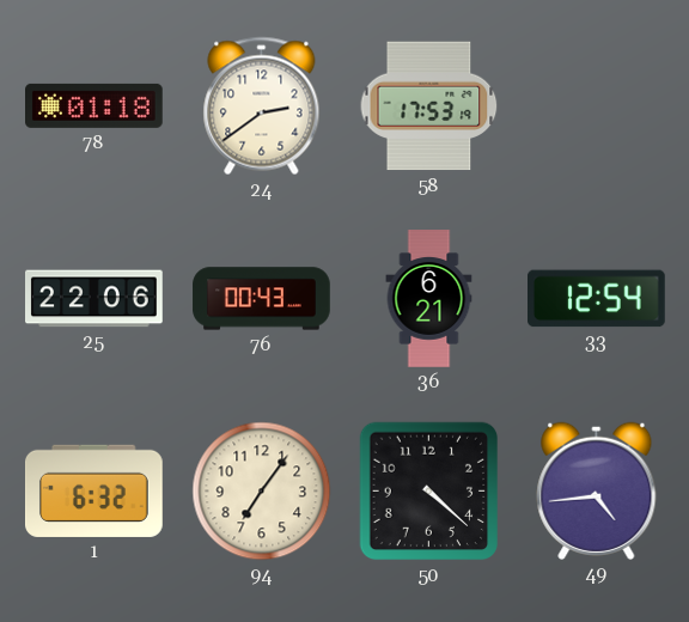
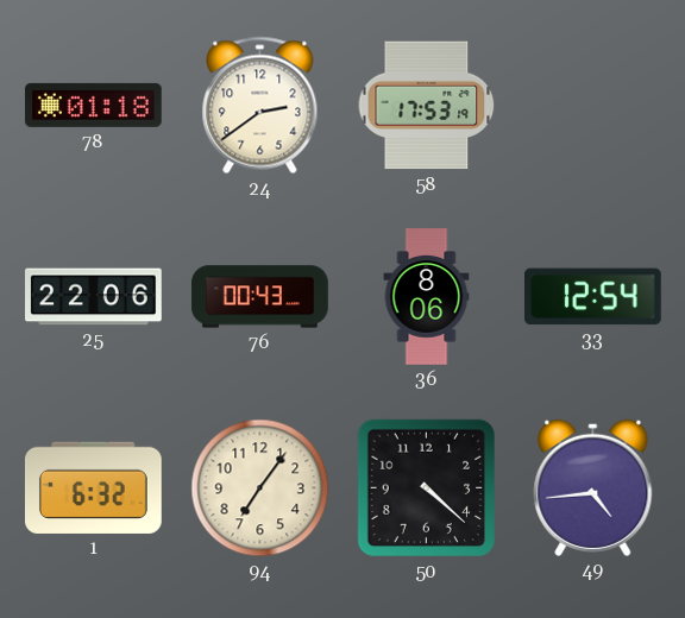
36: 6:21 -> 8:06
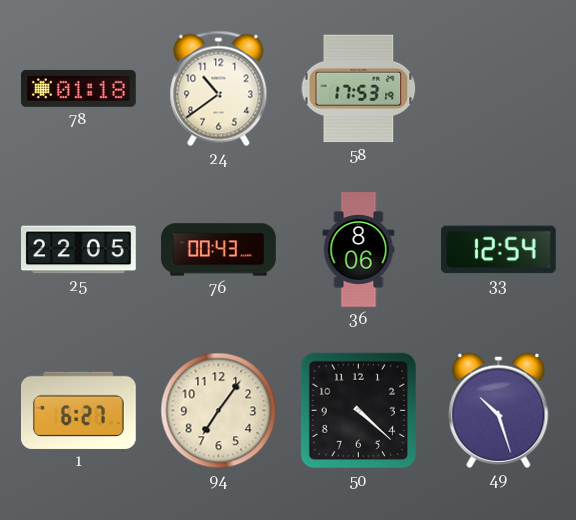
24: 2:39 -> 10:39
25: 22:06 -> 22:05
1: 6:32 -> 6:27
49: 4:44 -> 10:27
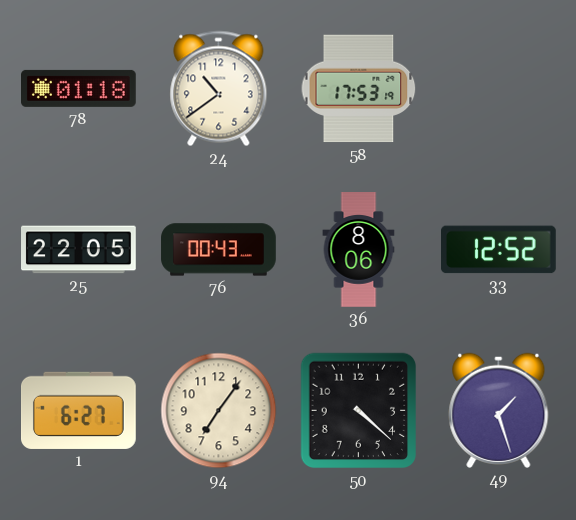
33: 12:54 -> 12:52
49: 10:27 -> 1:27
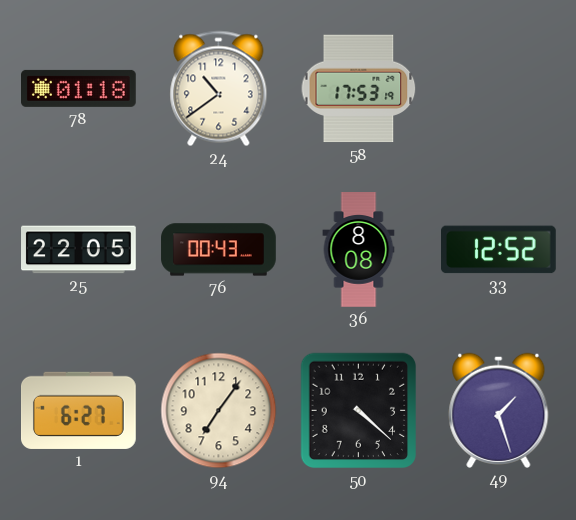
36: 8:06 -> 8:08
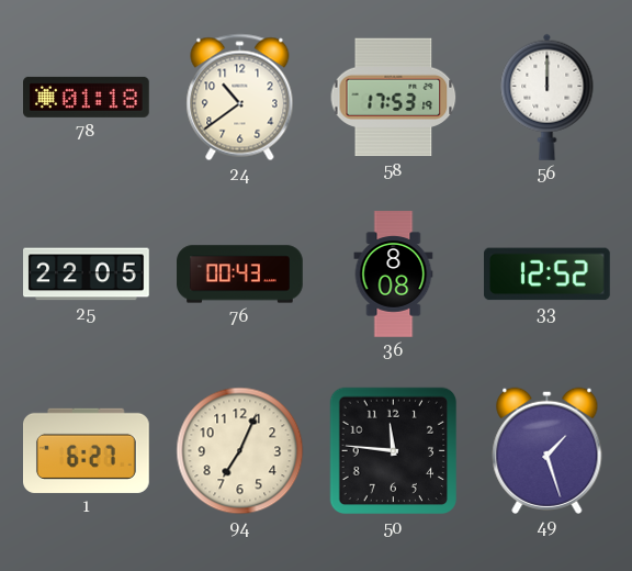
56: none -> 12:00
94: 7:06 -> 7:04
50: 4:22 -> 11:46
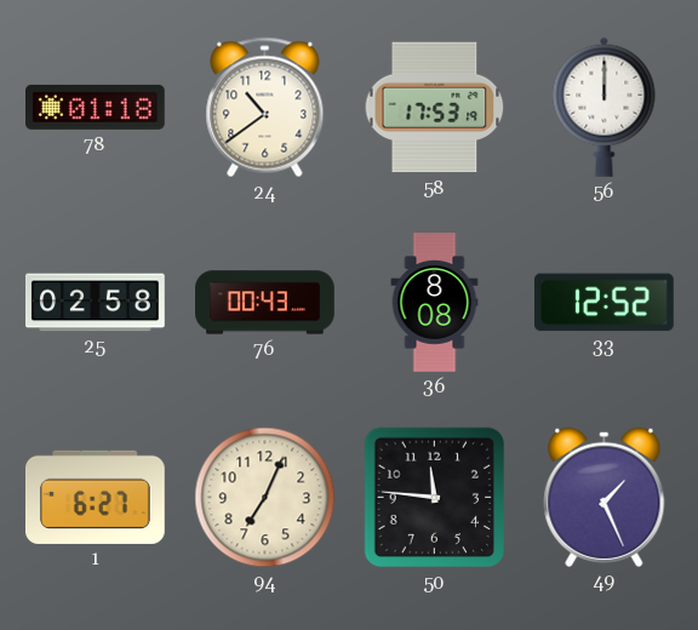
25: 22:05 -> 02:58
49: 1:27 -> 1:26
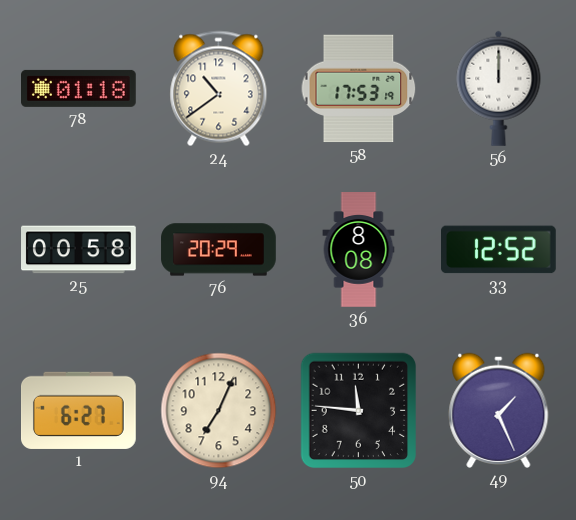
25: 02:58 -> 00:58
76: 00:43 -> 20:29
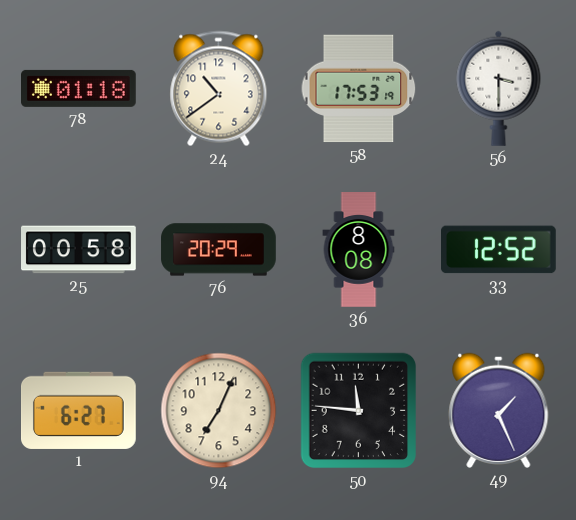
56: 12:00 -> 3:30
